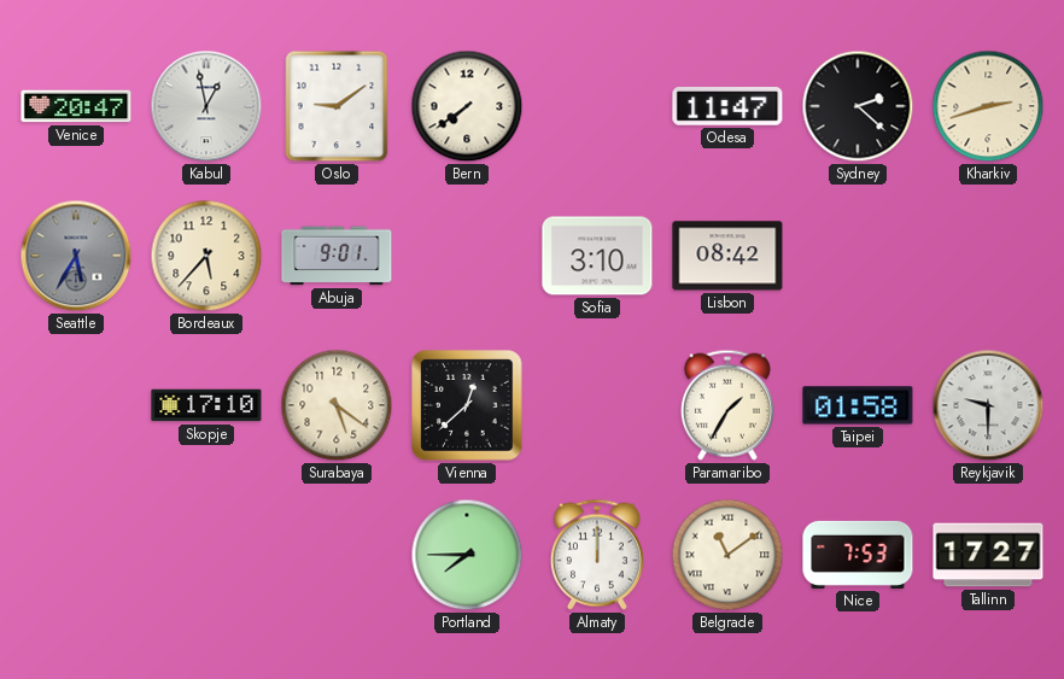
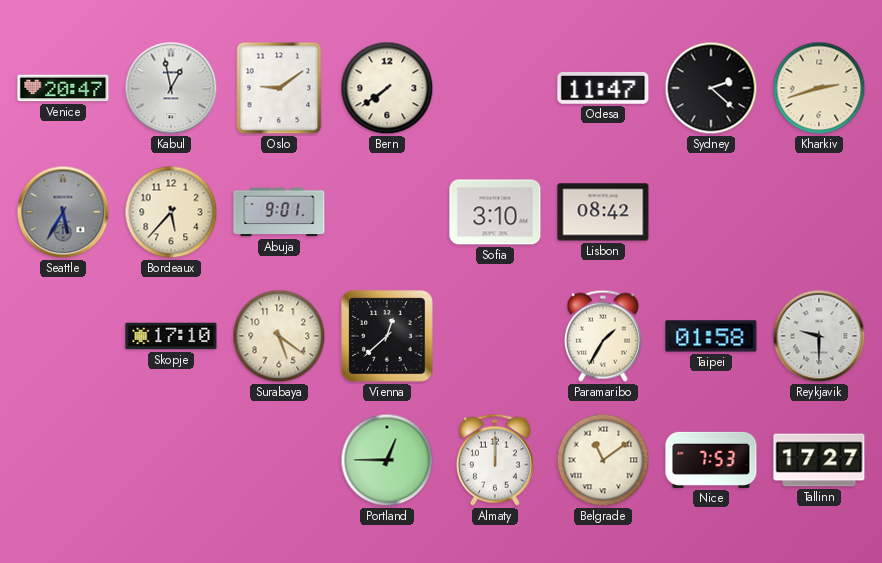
Portland: 7:45 -> 12:45
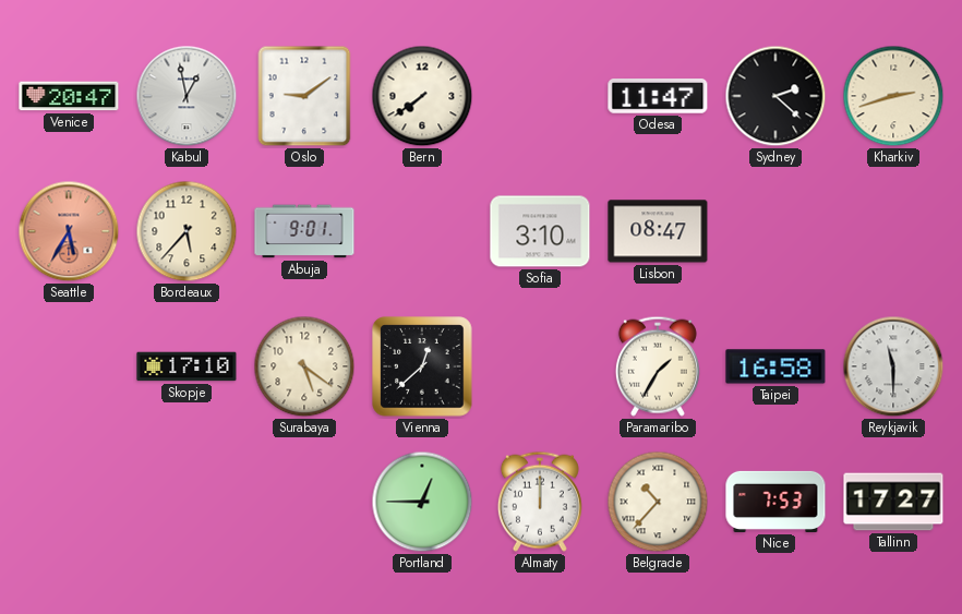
Seattle dial: grey -> salmon
Lisbon: 08:42 -> 08:47
Taipei: 01:58 -> 16:58
Reykjavik: 9:30 -> 11:30
Belgrade: 11:09 -> 10:37
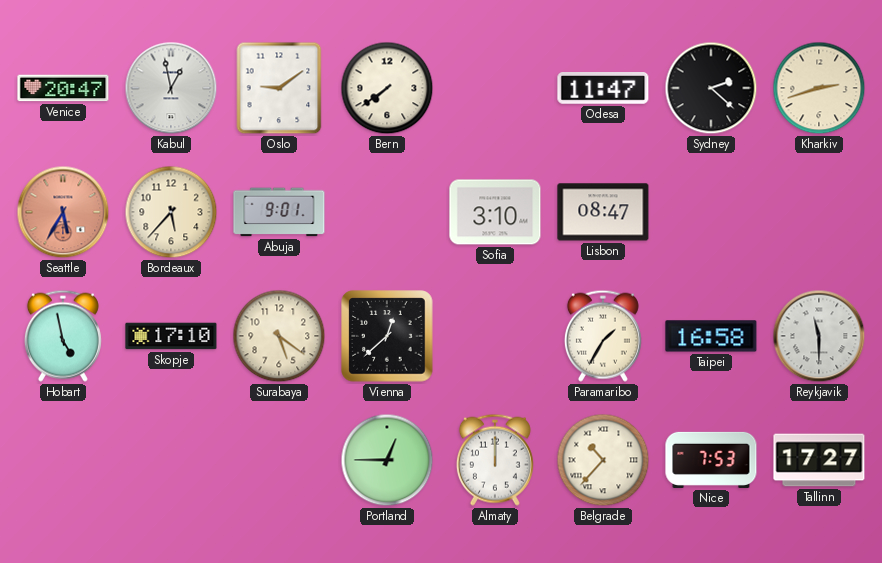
Hobart: none -> 4:58
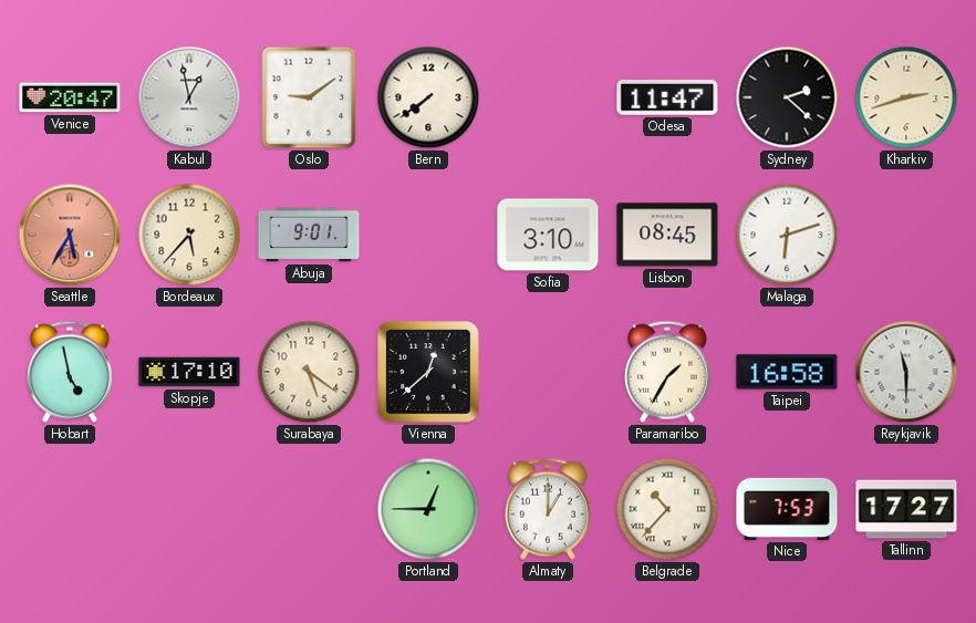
Lisbon: 08:47 -> 08:45
Malaga: none -> 6:12
Almaty: 12:00 -> 1:00
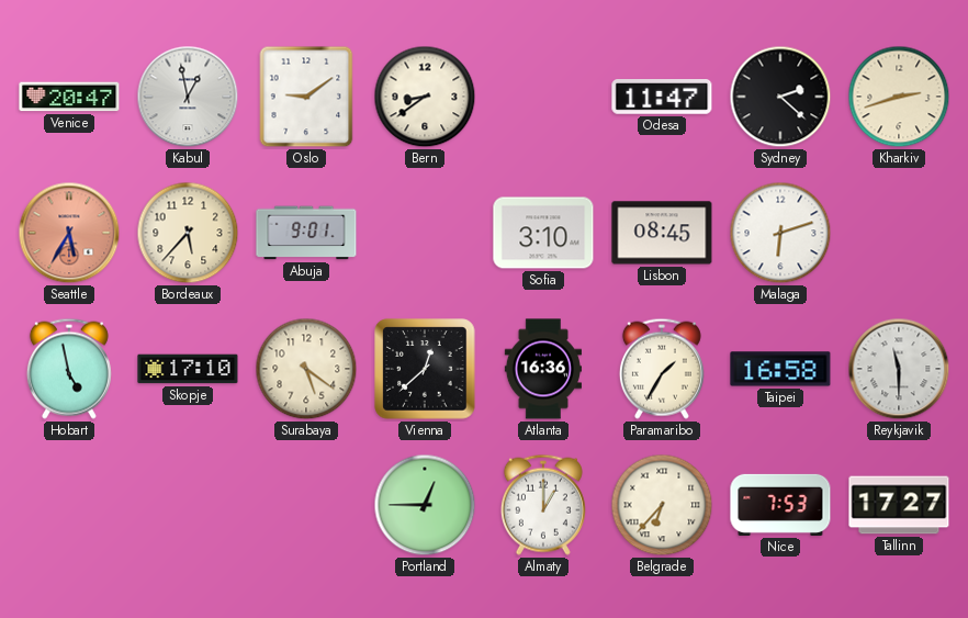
Bern: 7:39 -> 8:39
Atlanta: none -> 16:36
Belgrade: 10:37 -> 6:37
